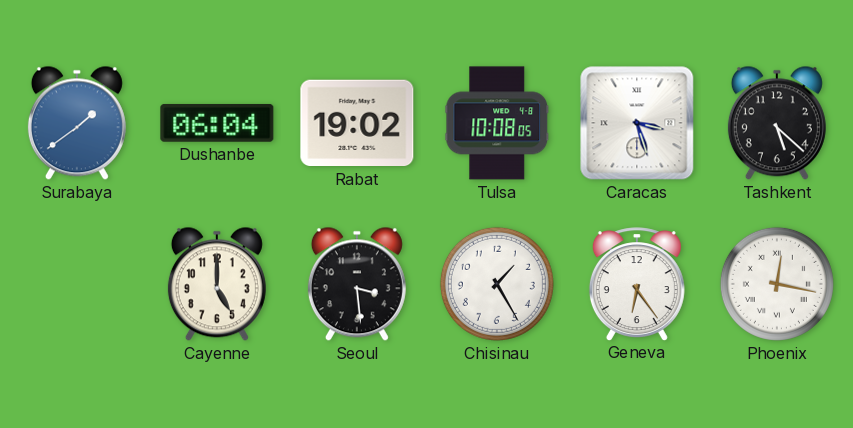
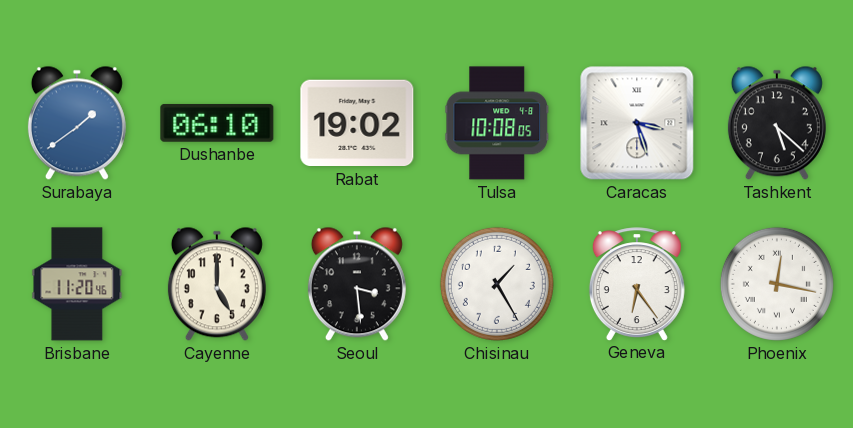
Dushanbe: 06:04 -> 06:10
Brisbane: none -> 11:20
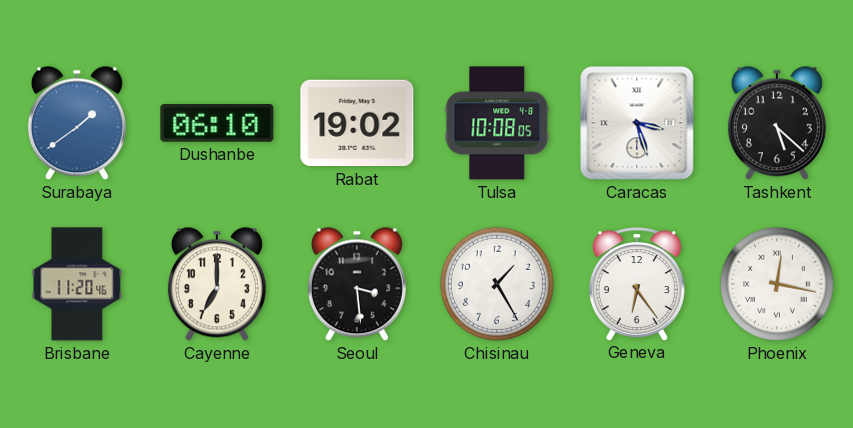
Cayenne: 5:00 -> 7:00
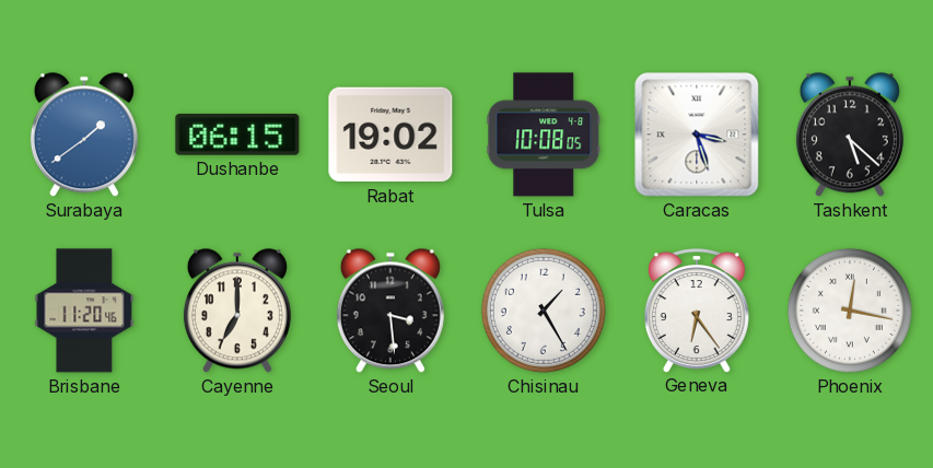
Dushanbe: 06:10 -> 06:15
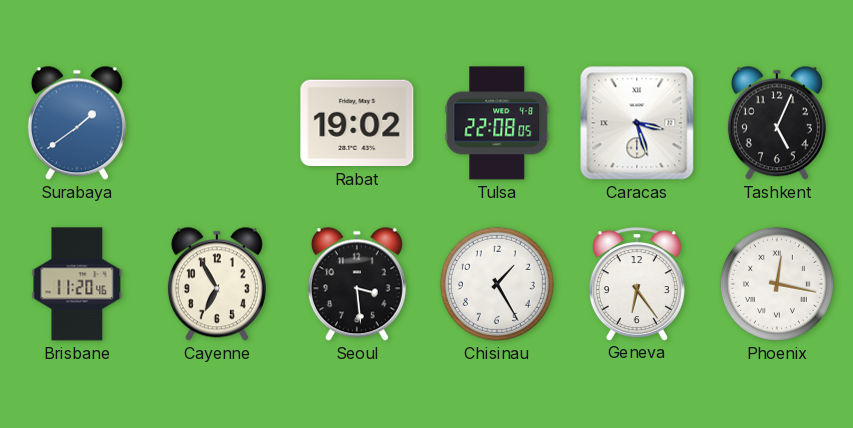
Dushanbe: 06:15 -> none
Tulsa: 10:08 -> 22:08
Tashkent: 5:22 -> 5:04
Cayenne: 7:00 -> 6:55
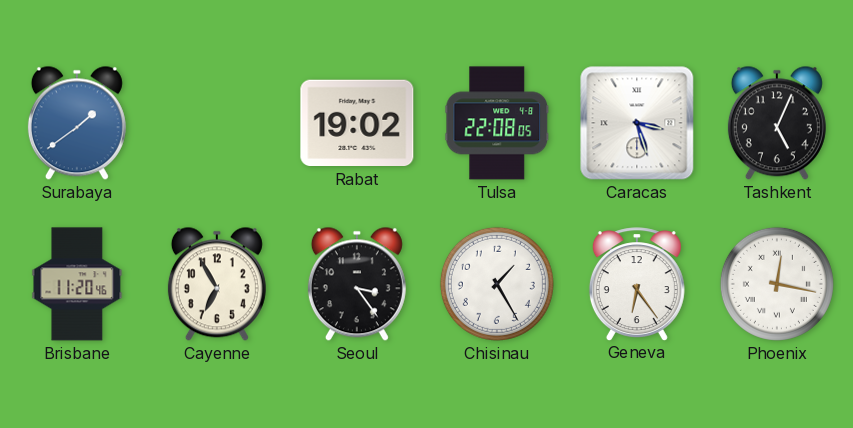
Seoul: 3:29 -> 3:24
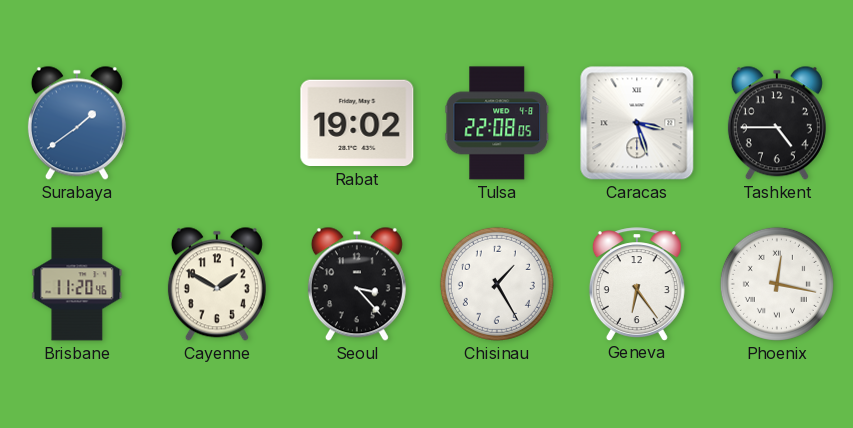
Tashkent: 5:04 -> 4:45
Cayenne: 6:55 -> 1:50
Seoul: 3:24 -> 3:23
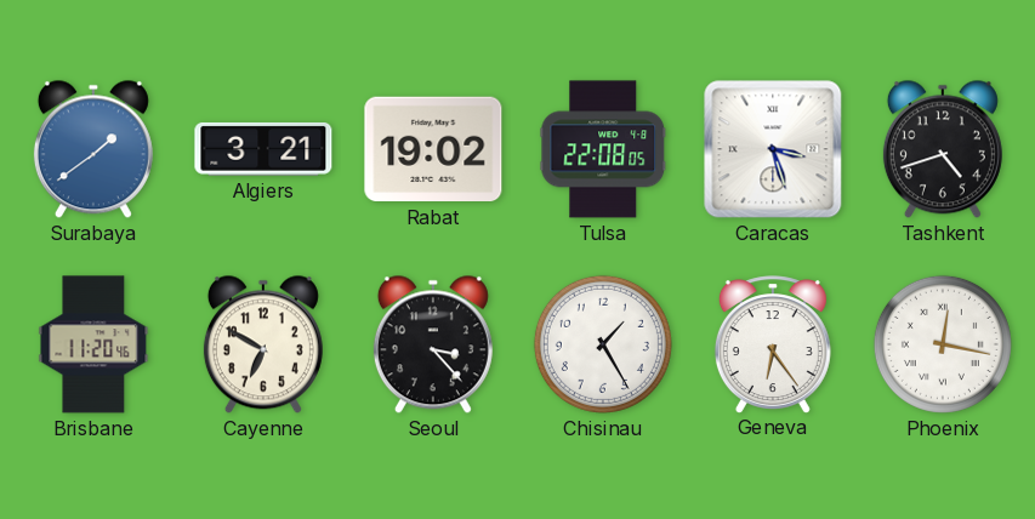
Algiers: none -> 3:21
Tashkent: 4:45 -> 4:42
Cayenne: 1:50 -> 6:50
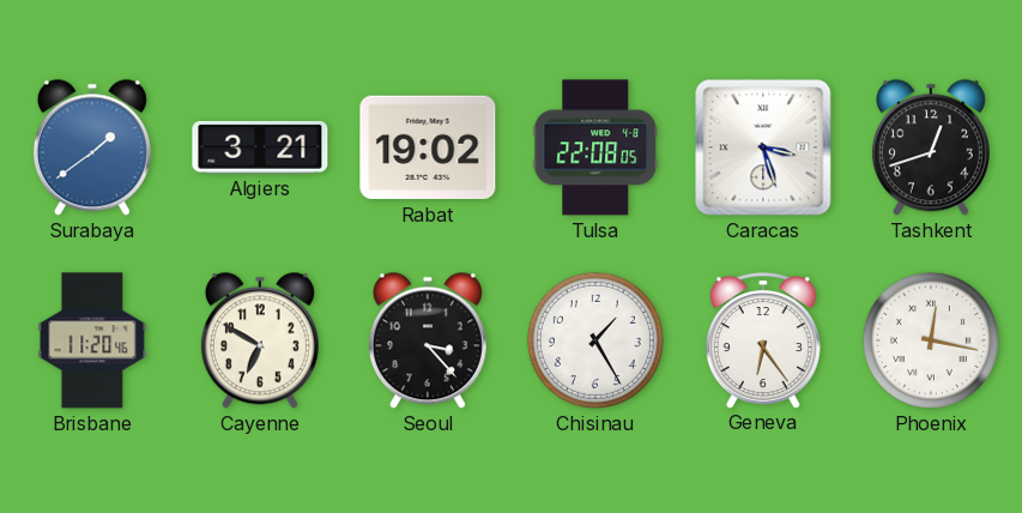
Tashkent: 4:42 -> 12:42
